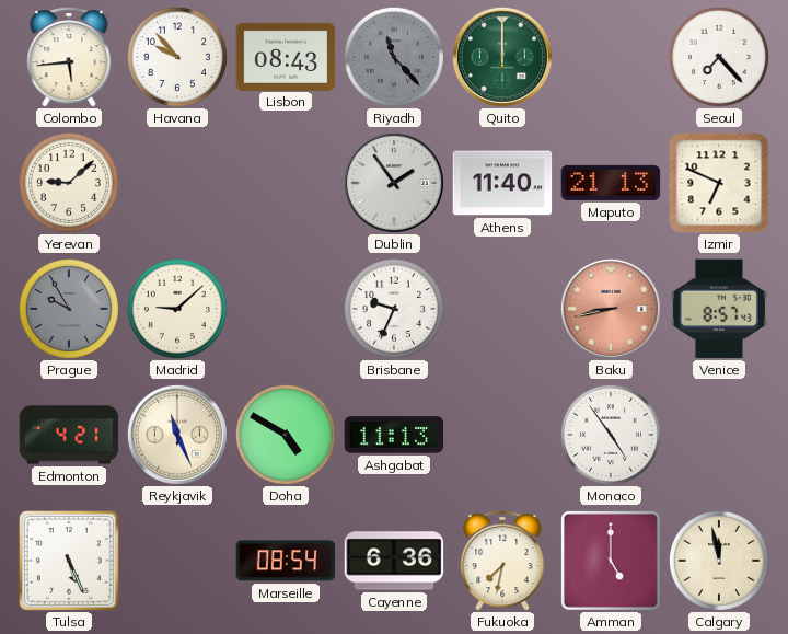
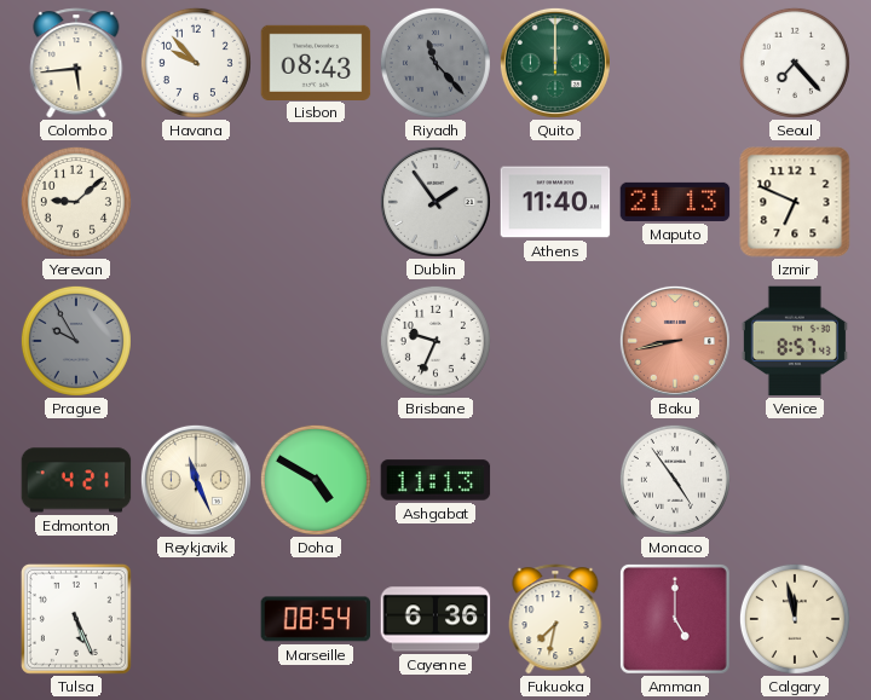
Madrid: 9:08 -> none
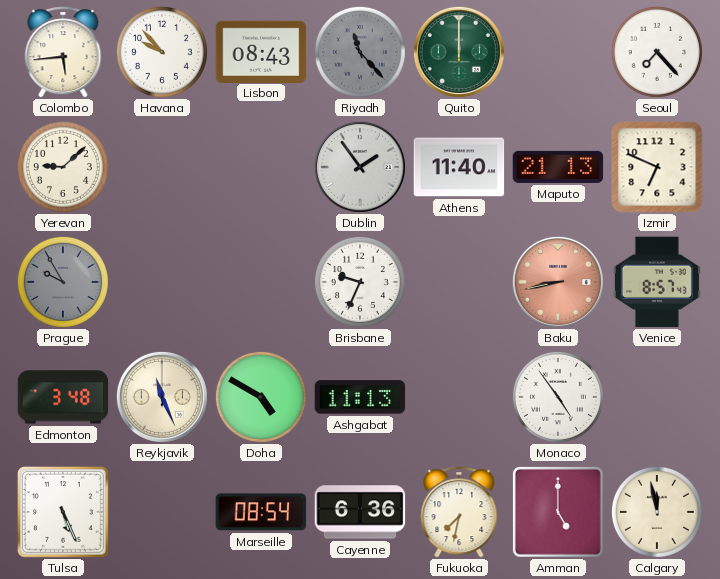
Edmonton: 4:21 -> 3:48
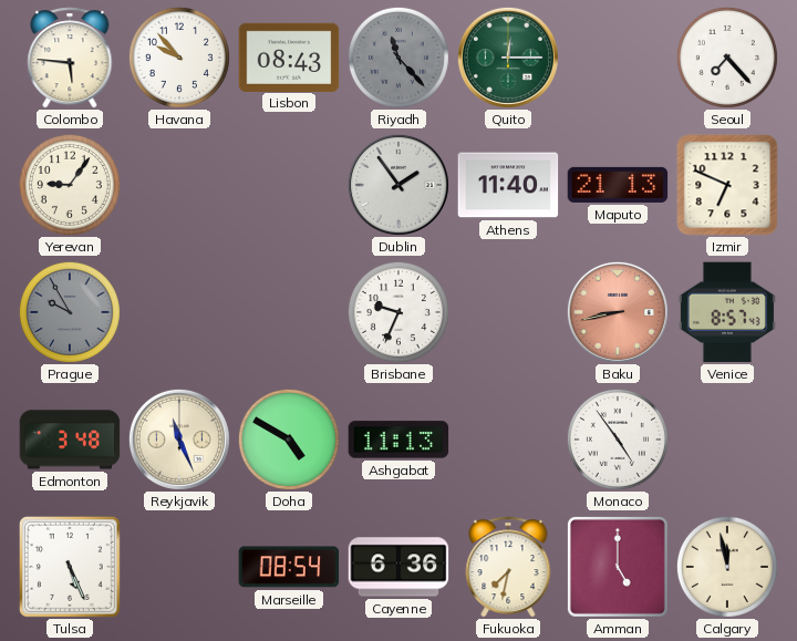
Colombo: 5:44 -> 5:46
Quito: 12:00 -> 12:15
Yerevan: 9:08 -> 9:06
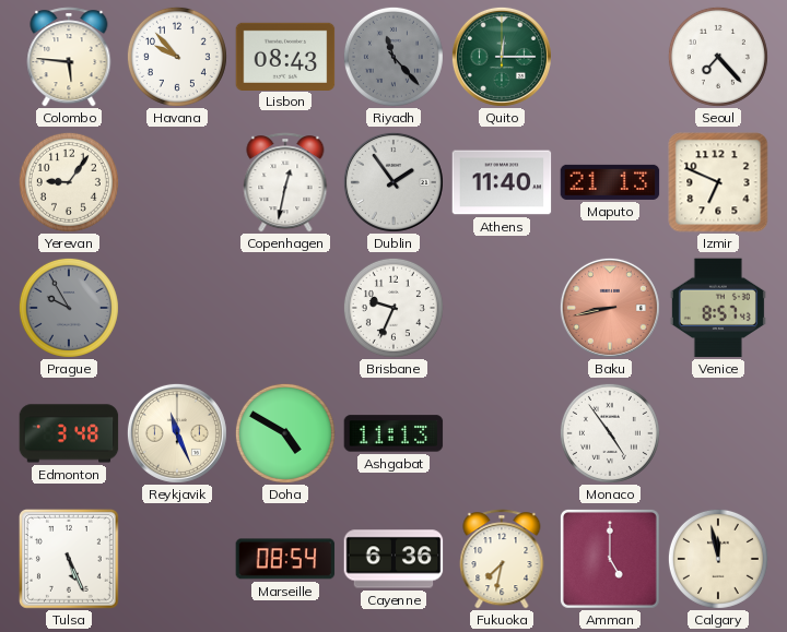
Copenhagen: none -> 12:32
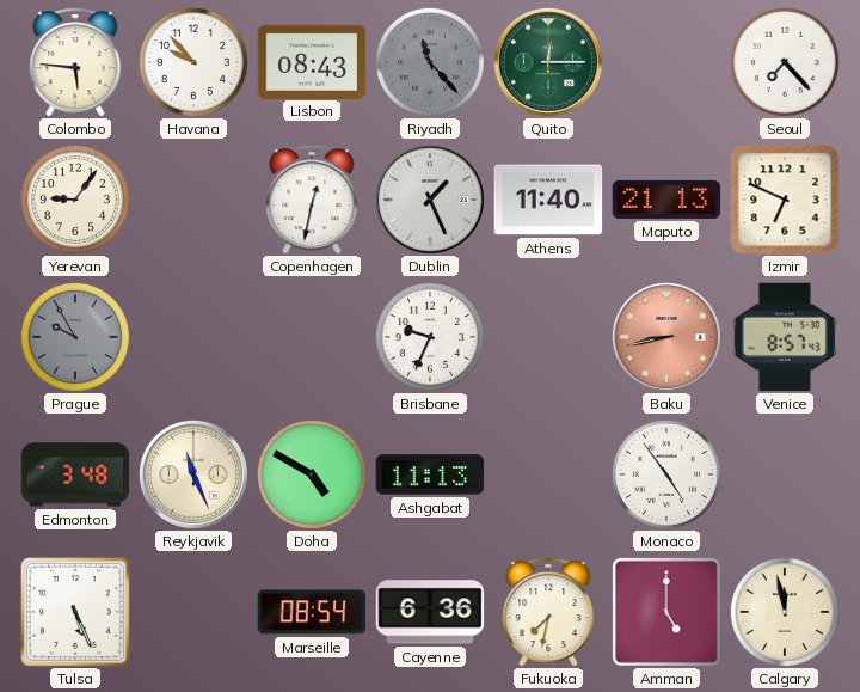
Dublin: 1:54 -> 1:26
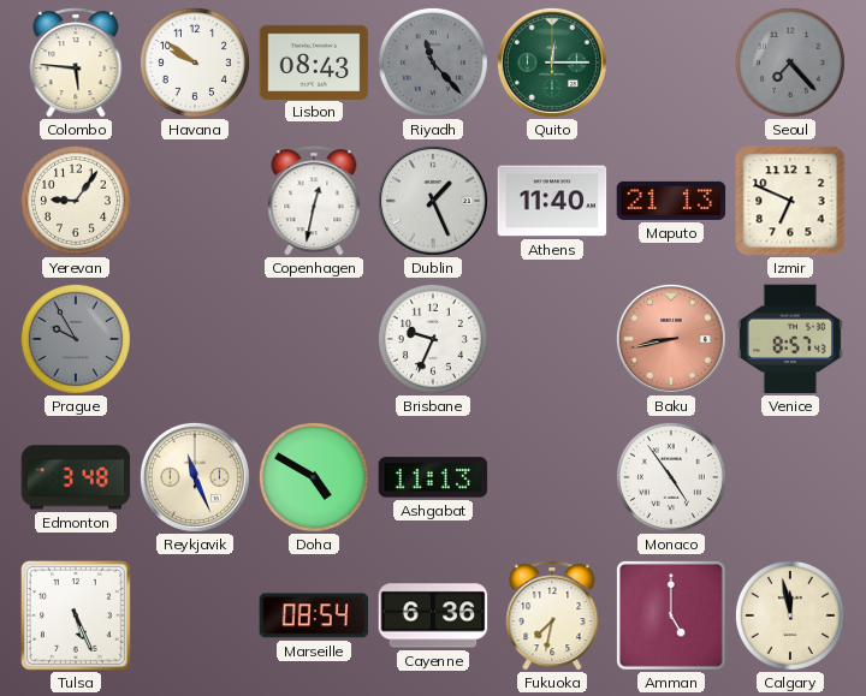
Havana: 9:53 -> 9:51
Seoul dial: white -> grey
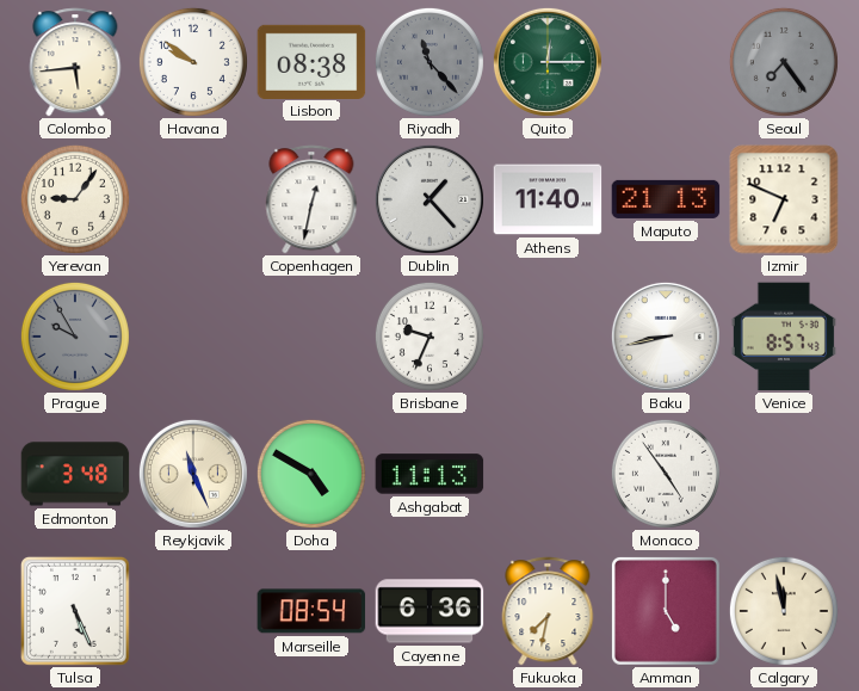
Colombo: 5:46 -> 5:44
Lisbon: 08:43 -> 08:38
Seoul: 7:23 -> 7:24
Dublin: 1:26 -> 1:23
Baku dial: salmon -> white
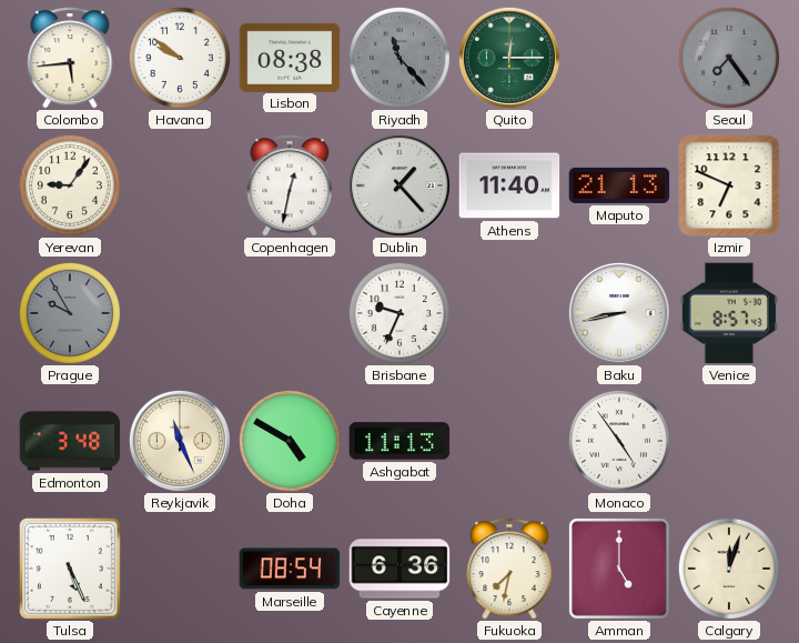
Calgary: 11:58 -> 12:03
